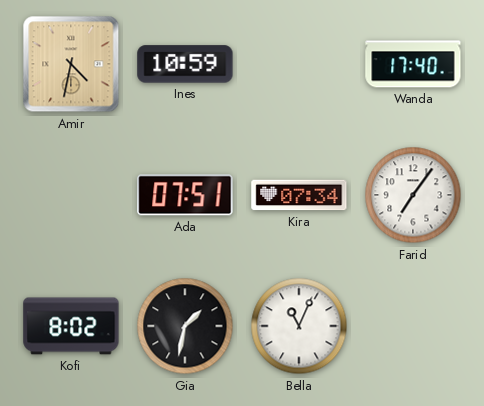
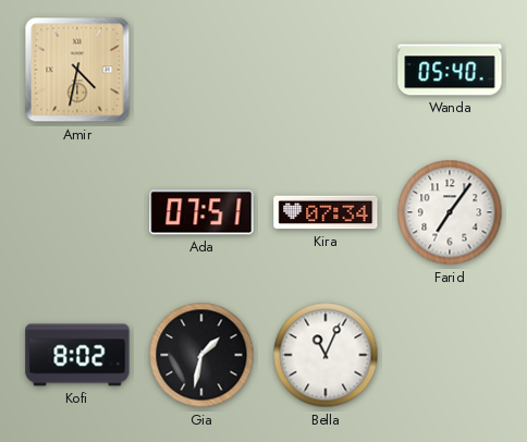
Ines: 10:59 -> none
Wanda: 17:40 -> 05:40
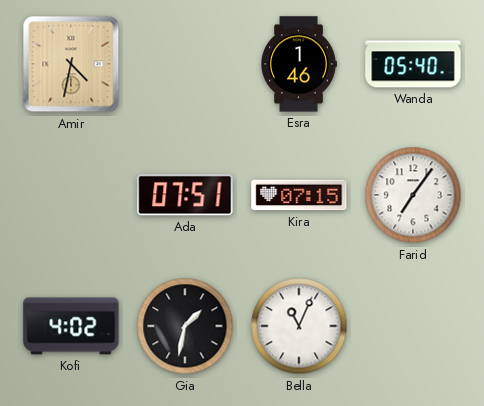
Esra: none -> 1:46
Kira: 07:34 -> 07:15
Kofi: 8:02 -> 4:02
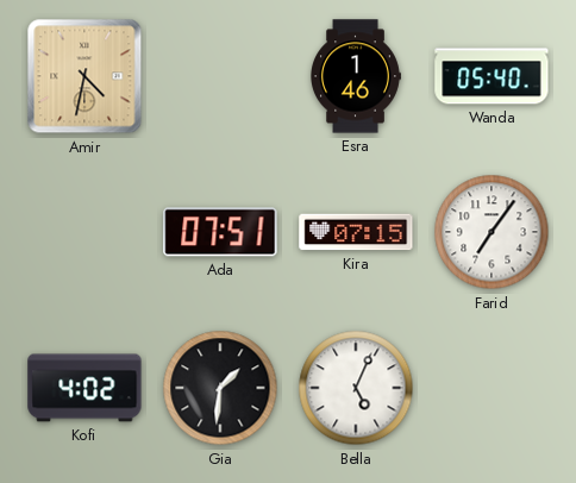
Gia: 1:32 -> 1:31
Bella: 11:04 -> 5:04
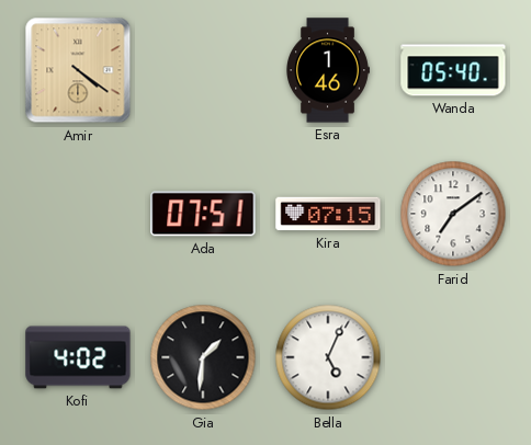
Amir: 4:32 -> 4:21
Farid: 7:06 -> 7:09
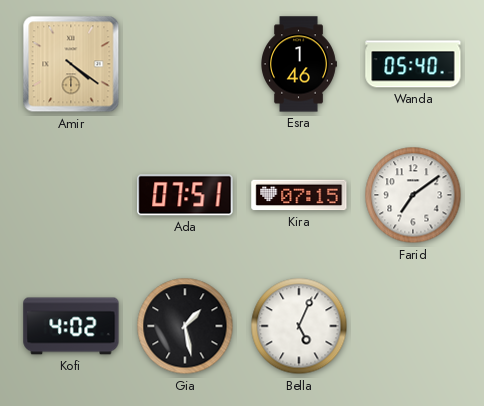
Gia: 1:31 -> 1:28
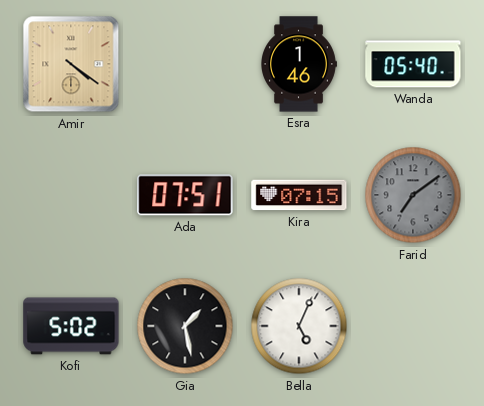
Farid dial: white -> grey
Kofi: 4:02 -> 5:02
